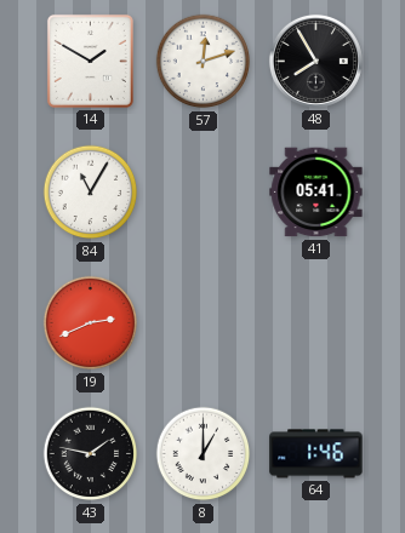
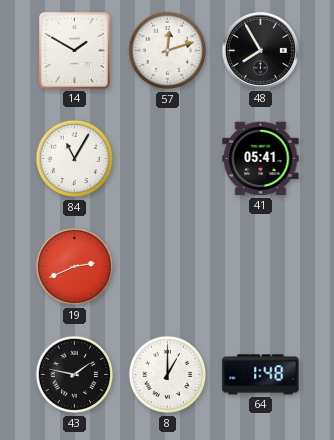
64: 1:46 -> 1:48
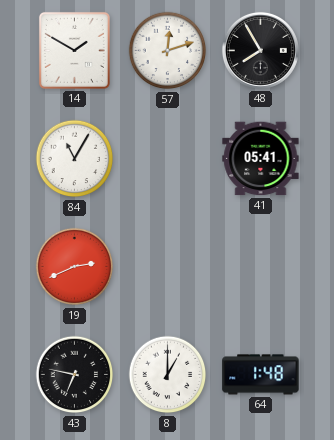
43: 1:47 -> 6:47
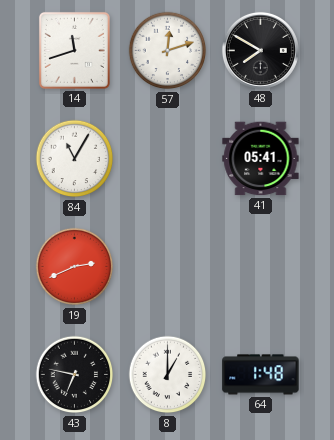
14: 1:50 -> 11:42
48: 7:55 -> 7:50
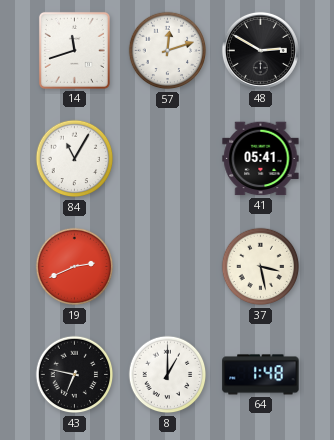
48: 7:50 -> 2:50
37: none -> 3:28
